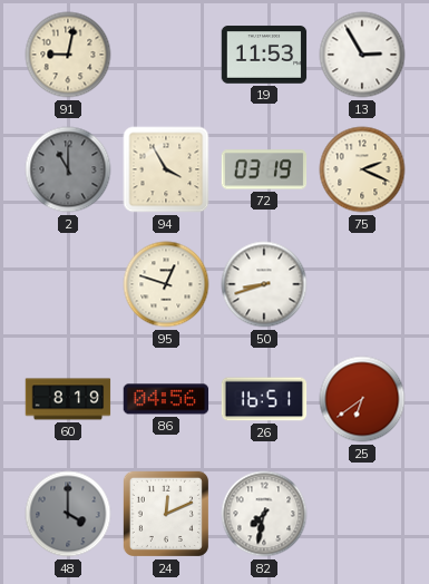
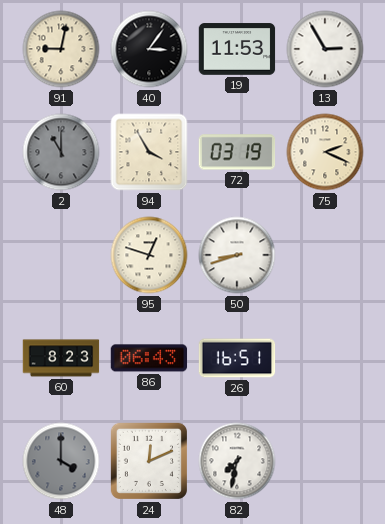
40: none -> 3:06
60: 8:19 -> 8:23
86: 04:56 -> 06:43
25: 6:39 -> none
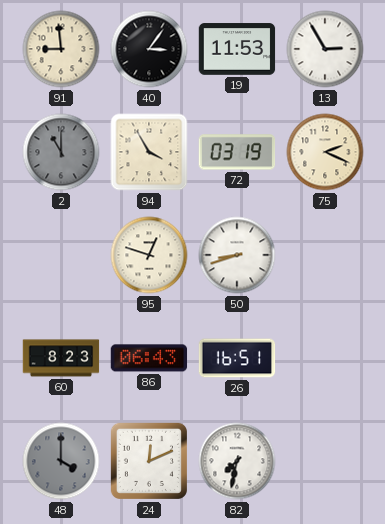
91: 9:02 -> 8:59
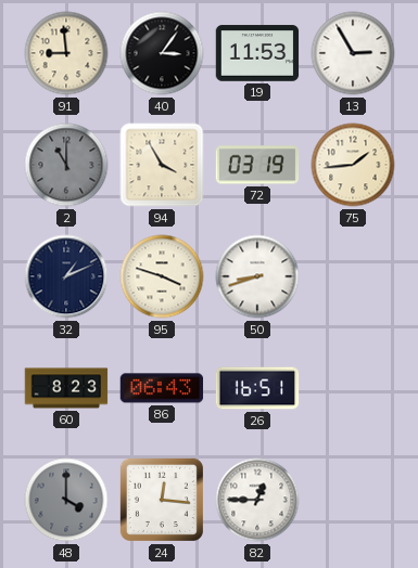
75: 2:19 -> 1:44
32: none -> 1:11
95: 12:48 -> 3:48
24: 12:11 -> 12:16
82: 7:32 -> 12:45
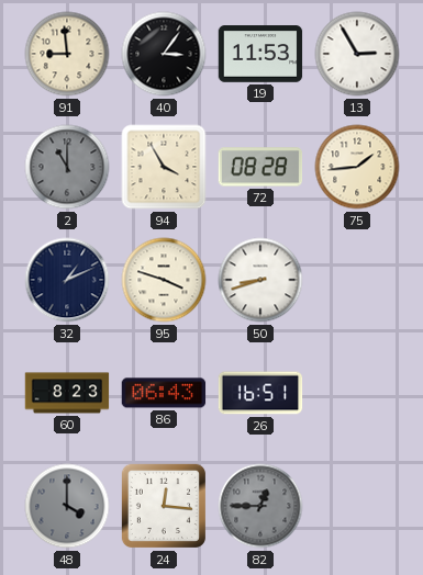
72: 03:19 -> 08:28
82 dial: white -> grey
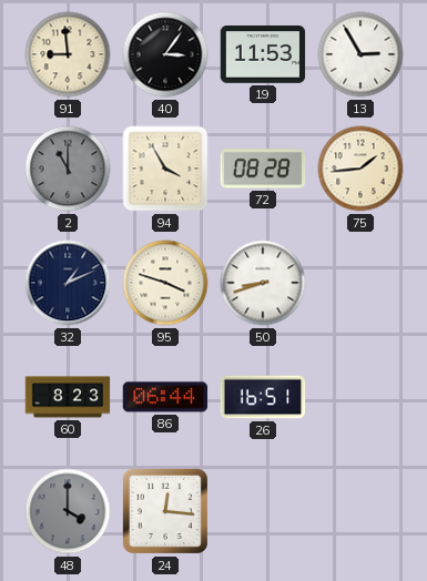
86: 06:43 -> 06:44
82: 12:45 -> none
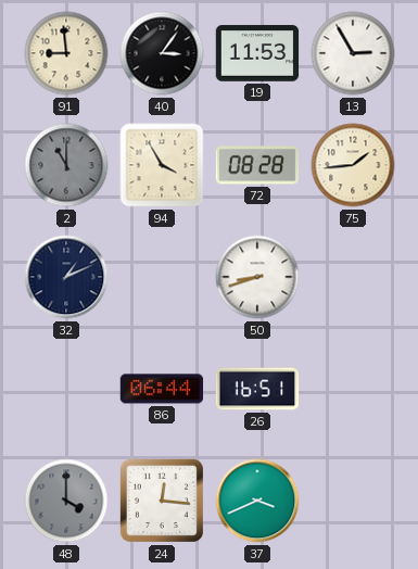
95: 3:48 -> none
60: 8:23 -> none
37: none -> 3:41
